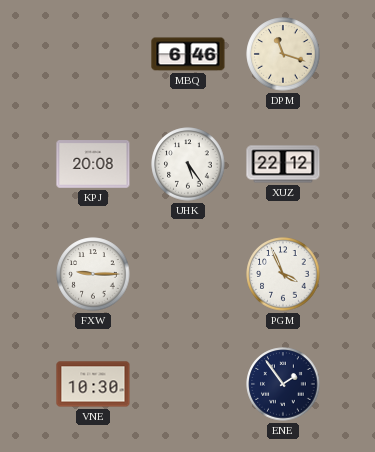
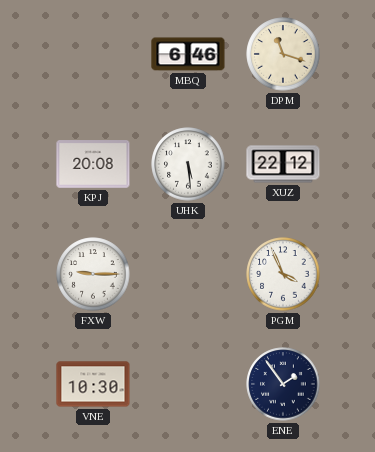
UHK: 5:24 -> 5:29
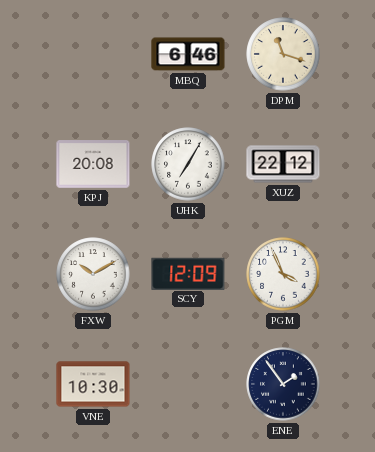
UHK: 5:29 -> 7:05
FXW: 9:15 -> 10:10
SCY: none -> 12:09
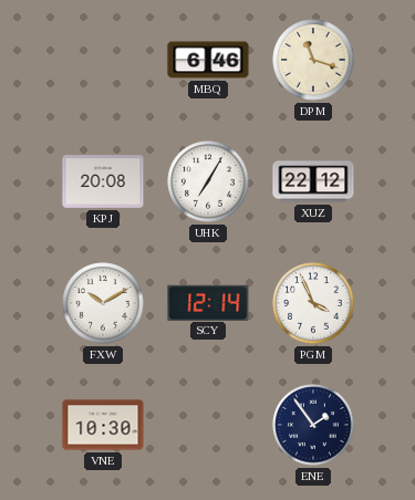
SCY: 12:09 -> 12:14
